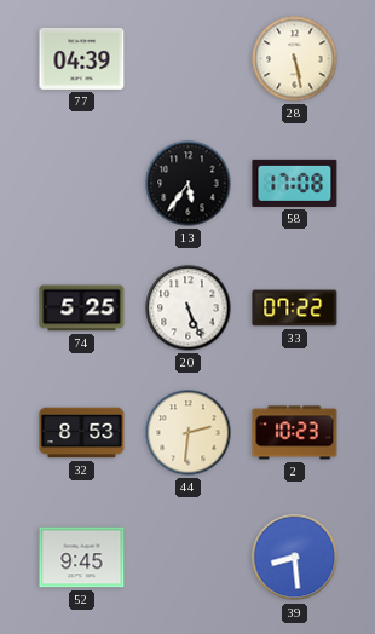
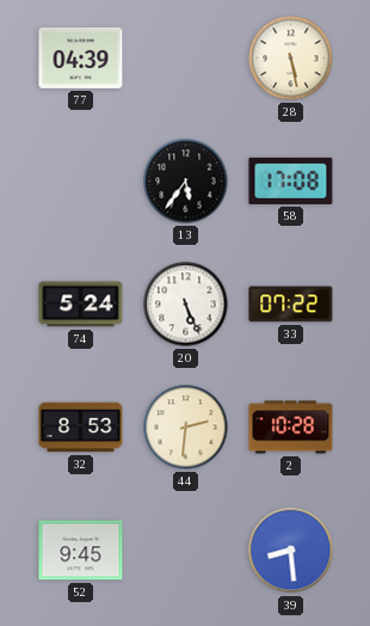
74: 5:25 -> 5:24
2: 10:23 -> 10:28
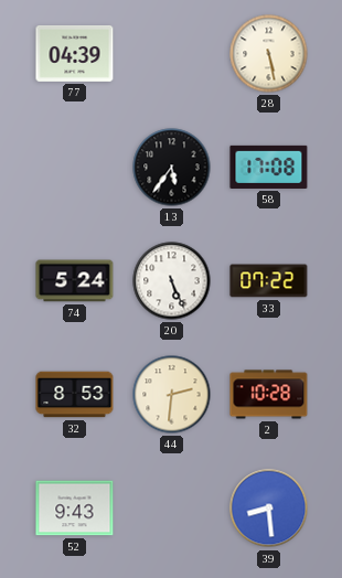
52: 9:45 -> 9:43
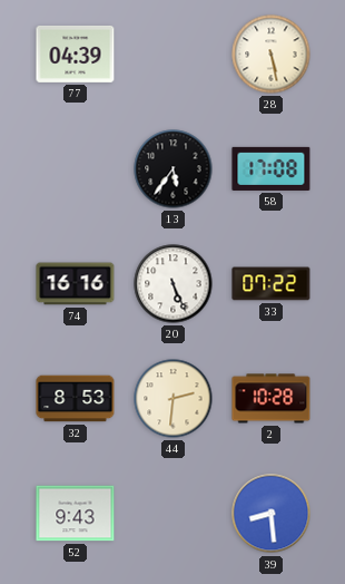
74: 5:24 -> 16:16
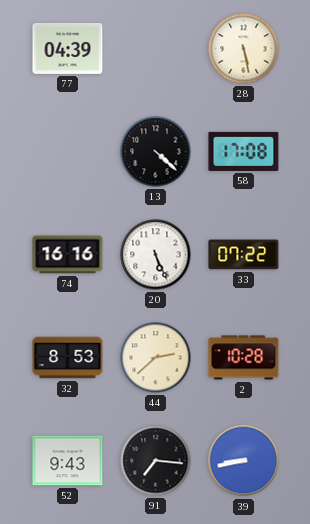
13: 5:36 -> 4:22
44: 2:31 -> 2:38
91: none -> 7:16
39: 8:29 -> 8:43
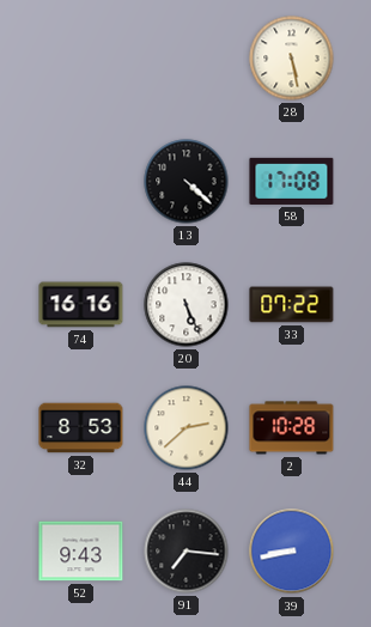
77: 04:39 -> none
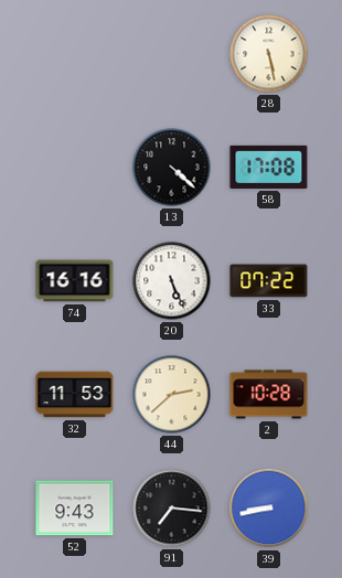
32: 8:53 -> 11:53
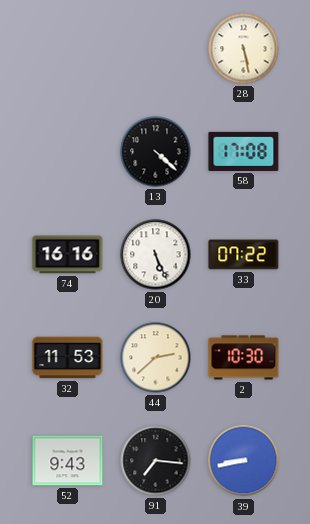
2: 10:28 -> 10:30
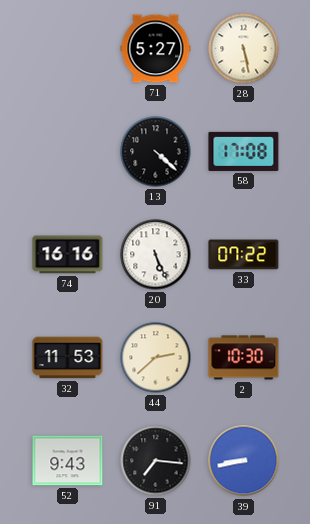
71: none -> 5:27
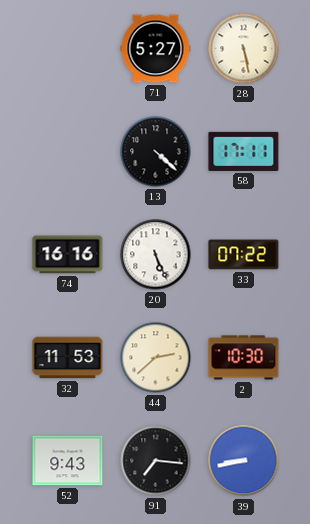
58: 17:08 -> 17:11
